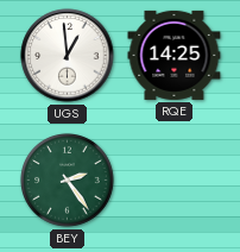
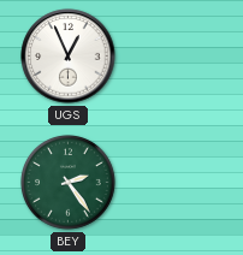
UGS: 12:59 -> 12:56
RQE: 14:25 -> none
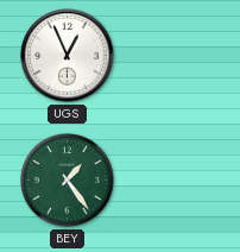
BEY: 2:24 -> 1:24
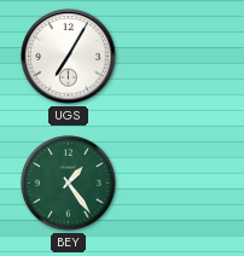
UGS: 12:56 -> 7:05
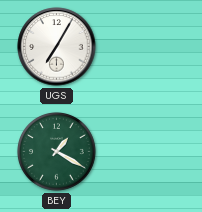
BEY: 1:24 -> 1:20
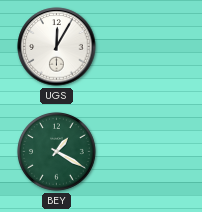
UGS: 7:05 -> 12:05
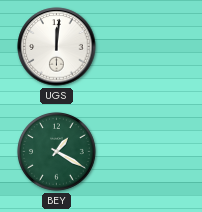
UGS: 12:05 -> 12:01
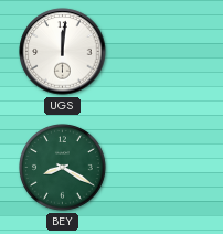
BEY: 1:20 -> 8:20
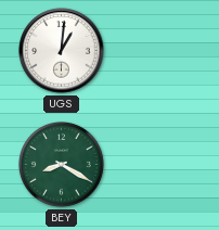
UGS: 12:01 -> 1:01
